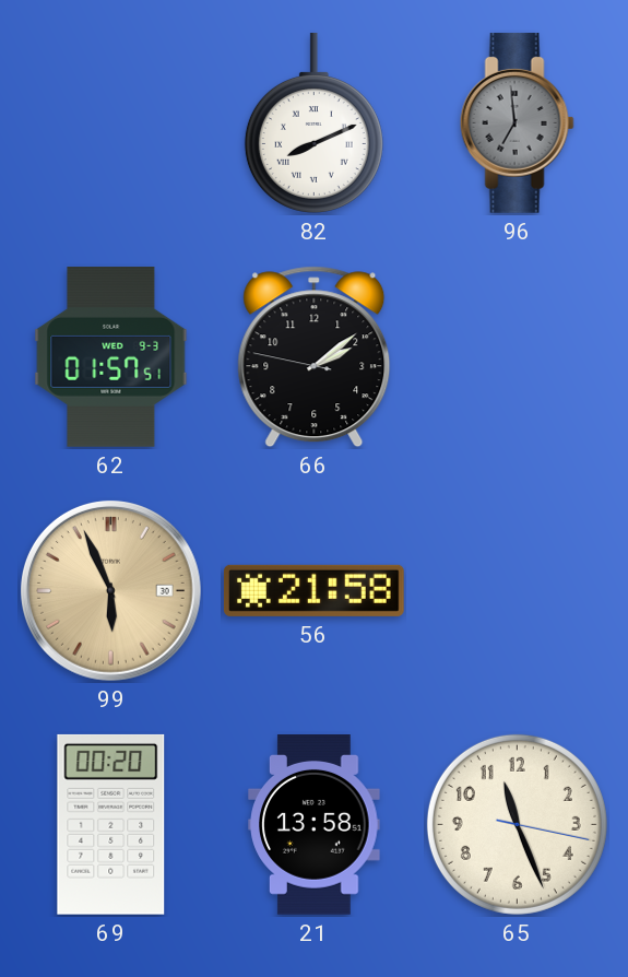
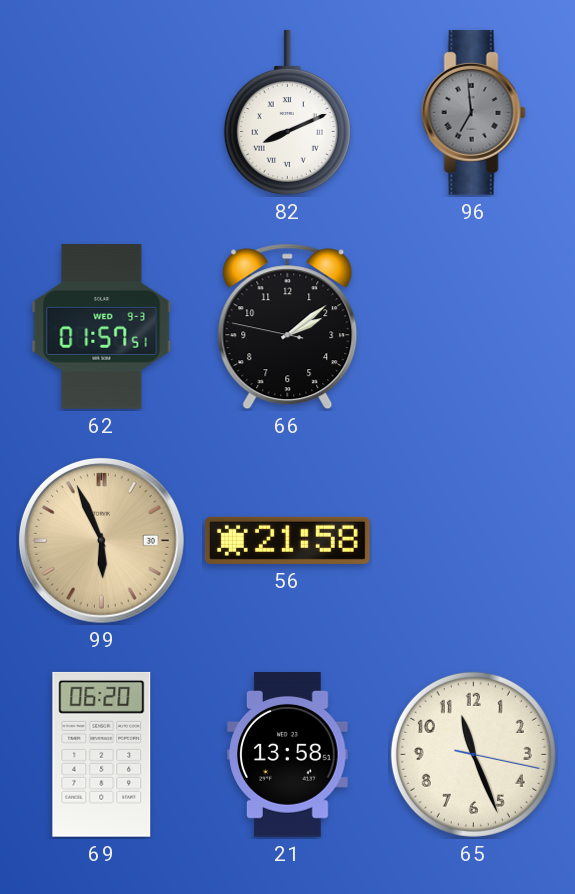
69: 00:20 -> 06:20
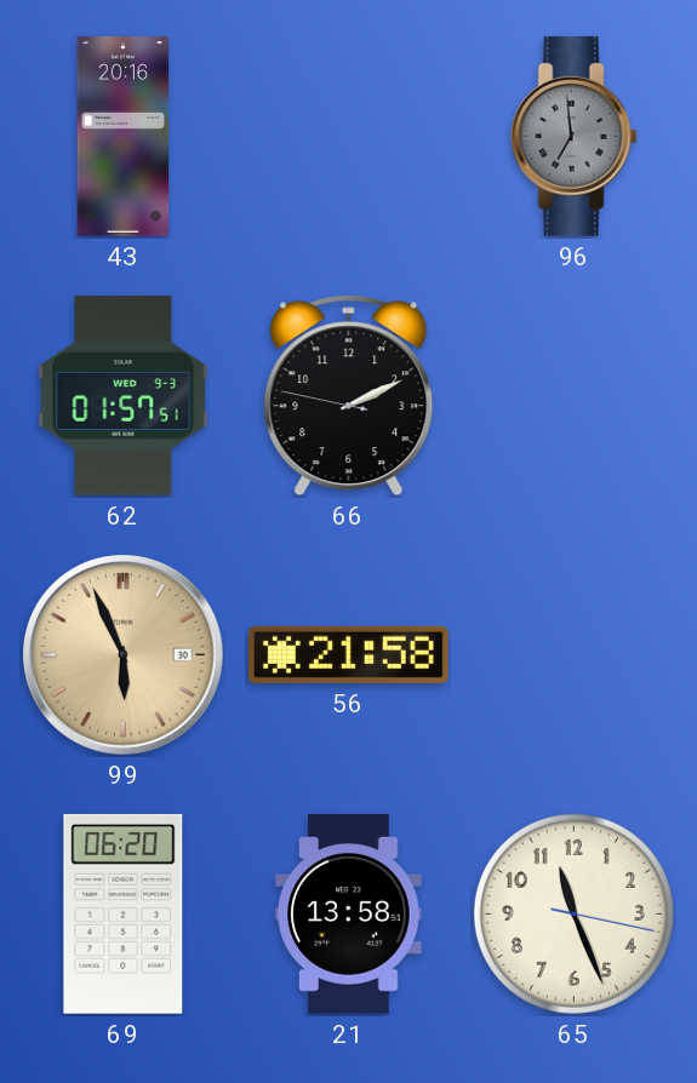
43: none -> 20:16
82: 8:11 -> none
66: 2:08 -> 2:10
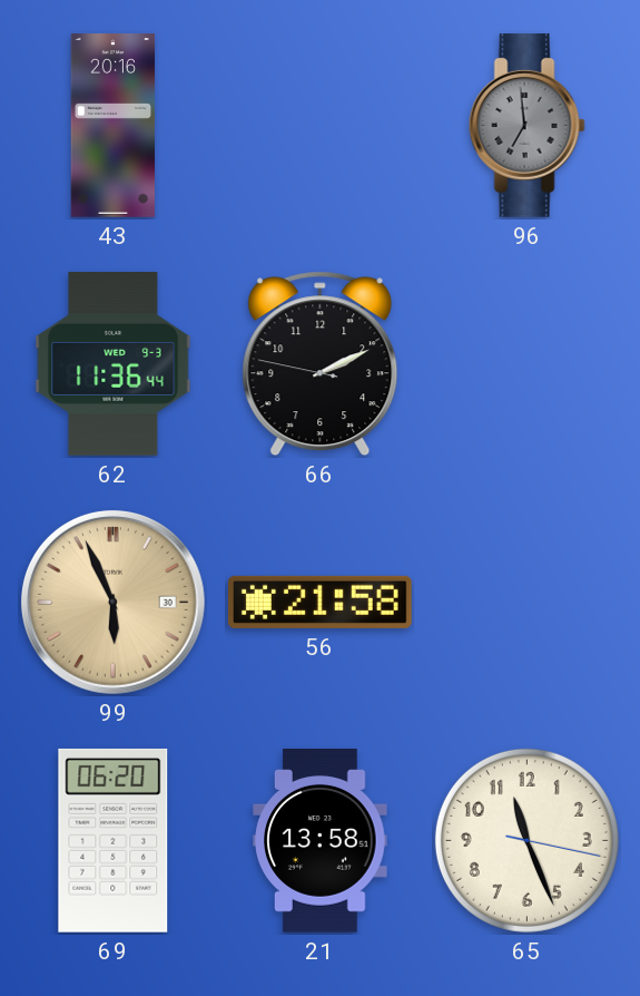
62: 01:57 -> 11:36
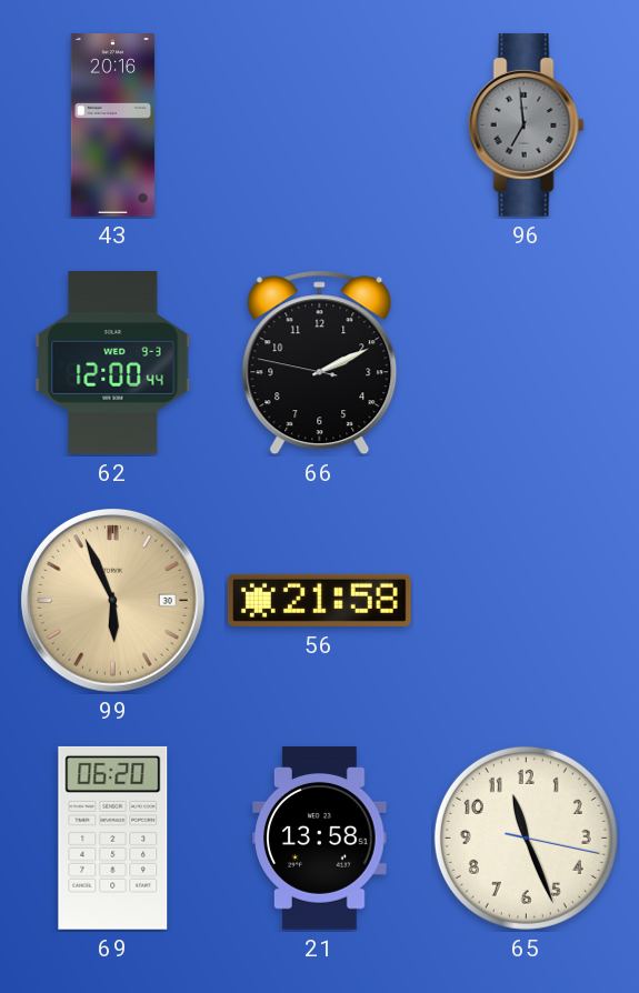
62: 11:36 -> 12:00
